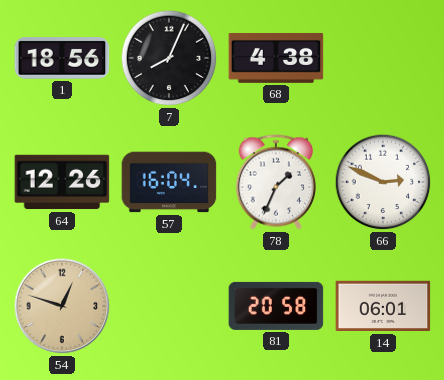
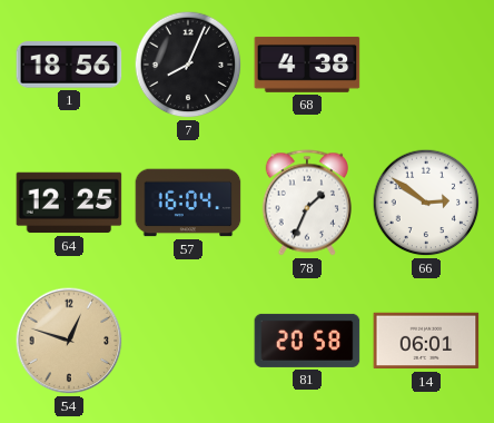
64: 12:26 -> 12:25
66: 2:49 -> 2:51
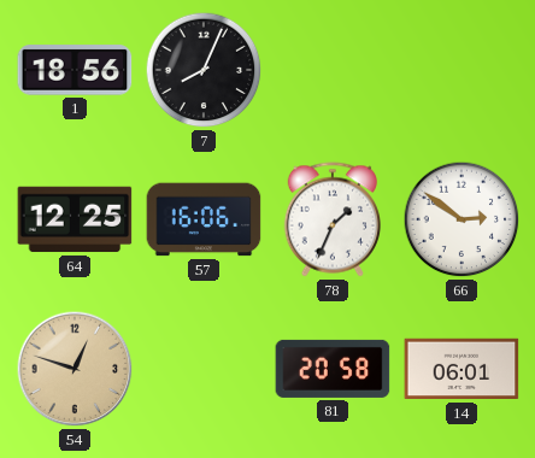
68: 4:38 -> none
57: 16:04 -> 16:06
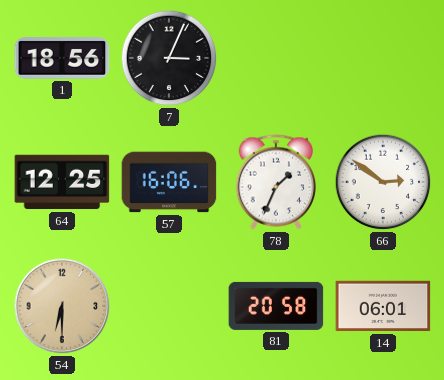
7: 8:04 -> 3:04
54: 12:48 -> 6:30
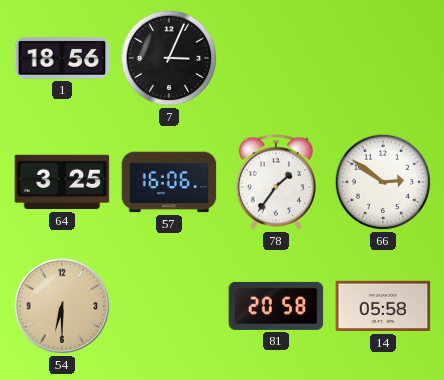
64: 12:25 -> 3:25
78: 1:34 -> 1:36
14: 06:01 -> 05:58
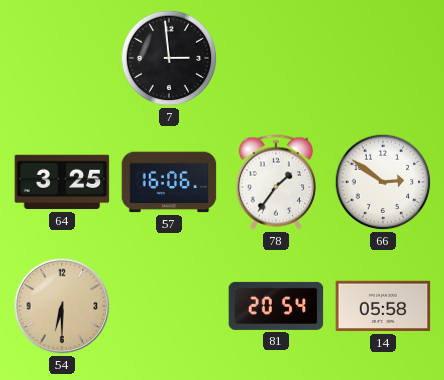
1: 18:56 -> none
7: 3:04 -> 2:59
81: 20:58 -> 20:54
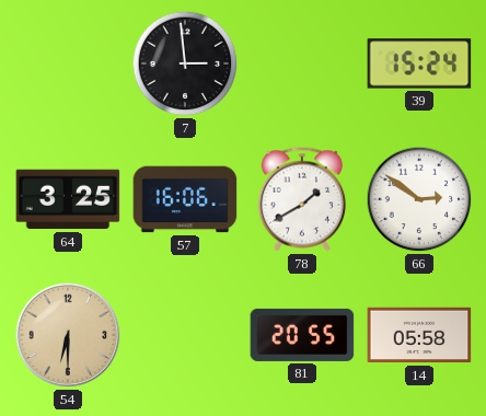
39: none -> 15:24
78: 1:36 -> 1:40
81: 20:54 -> 20:55
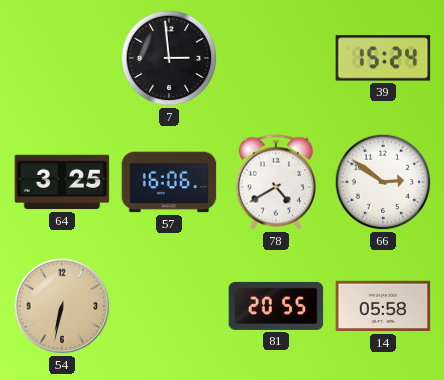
78: 1:40 -> 4:40
54: 6:30 -> 6:32
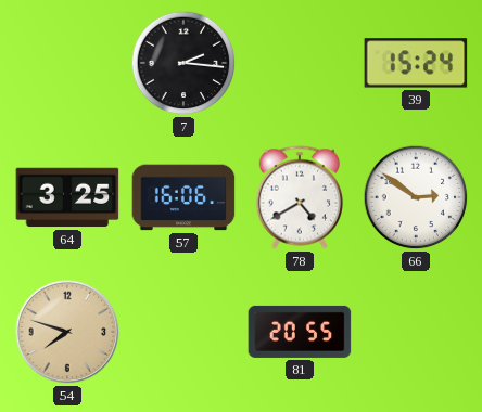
7: 2:59 -> 2:16
54: 6:32 -> 7:48
14: 05:58 -> none
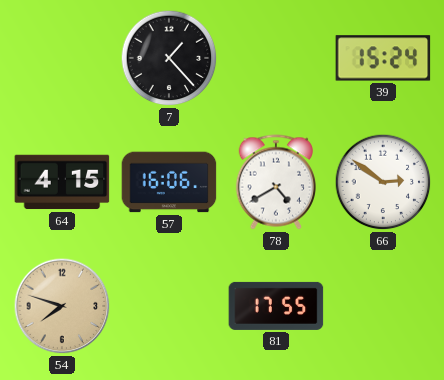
7: 2:16 -> 1:23
64: 3:25 -> 4:15
81: 20:55 -> 17:55
